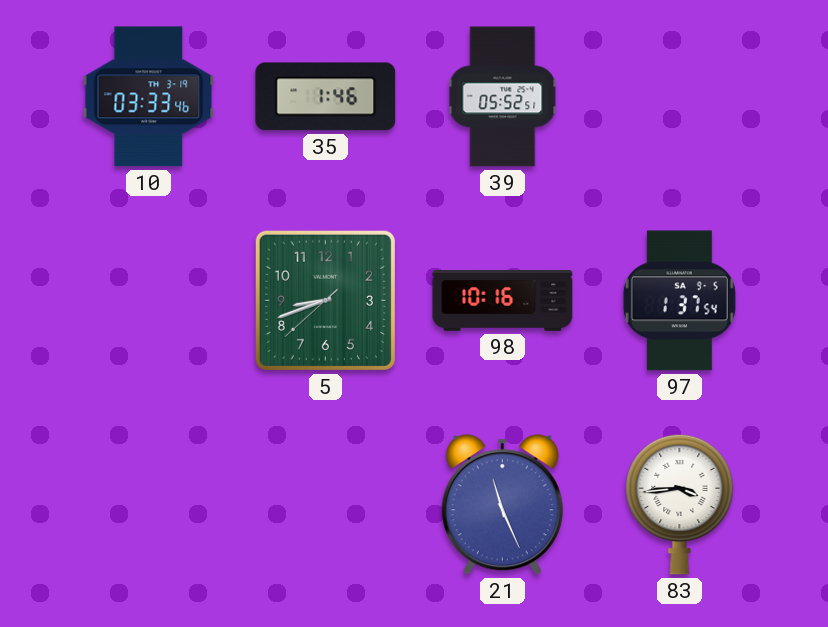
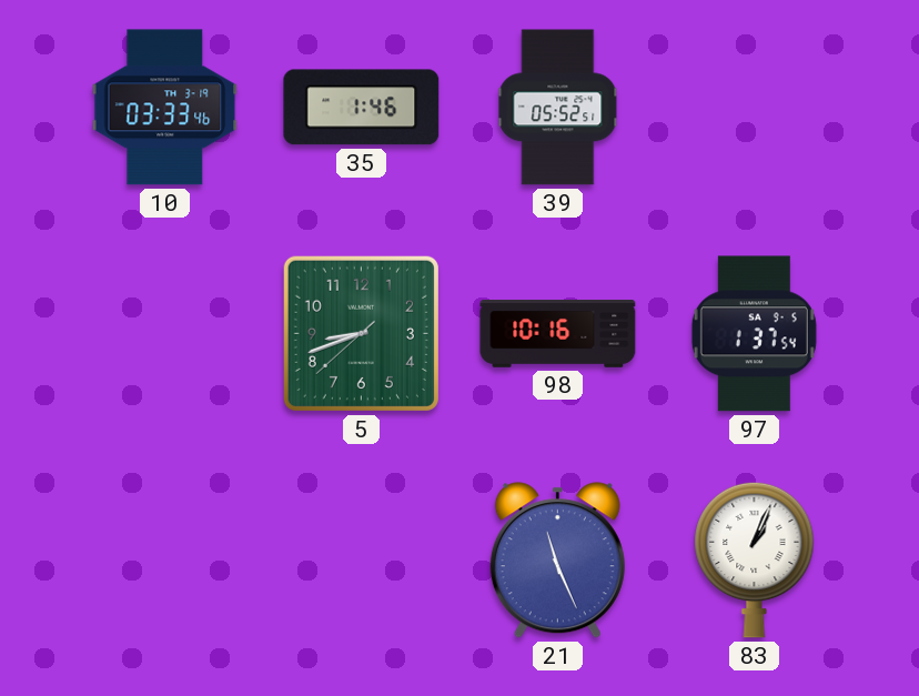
83: 3:44 -> 1:04
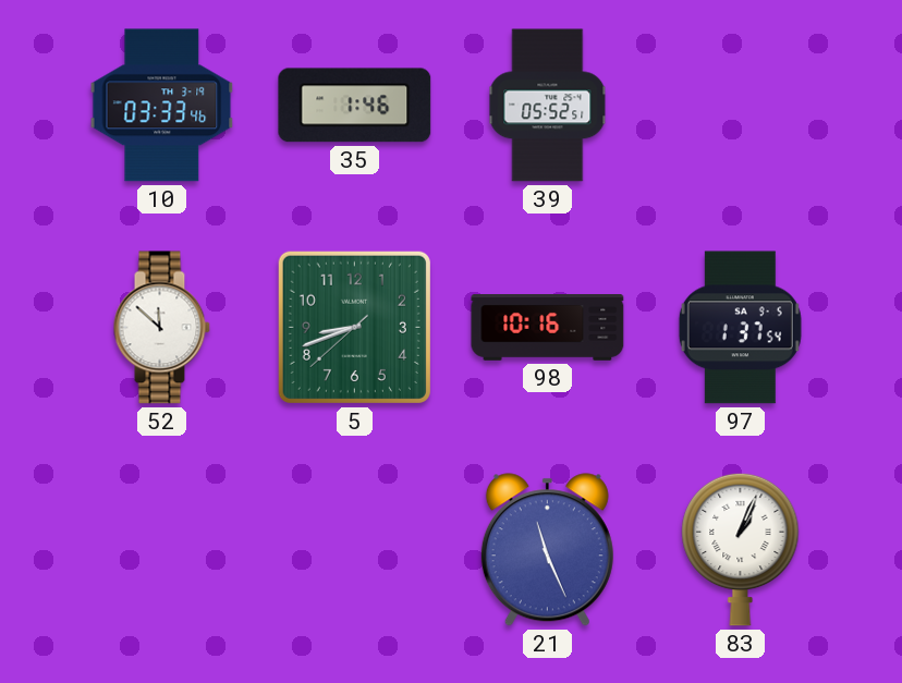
52: none -> 11:52
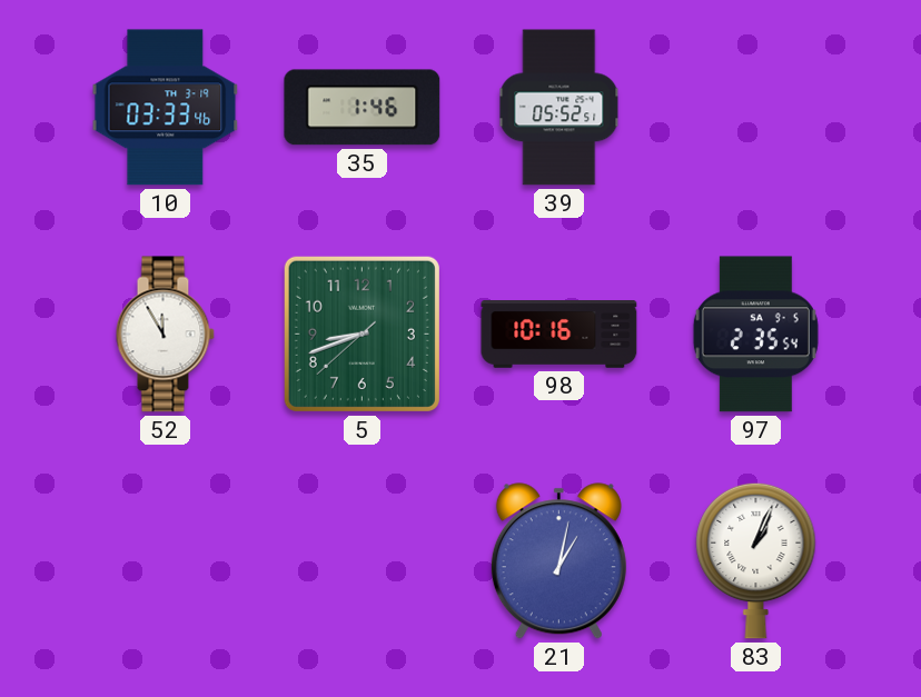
52: 11:52 -> 11:55
97: 1:37 -> 2:35
21: 11:26 -> 1:02
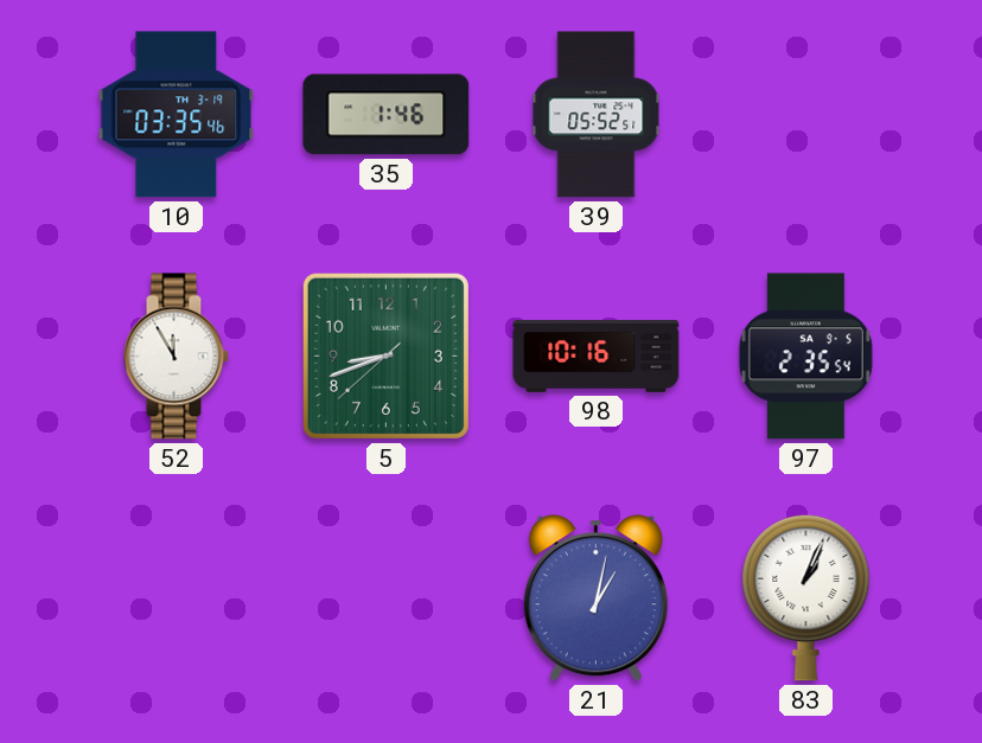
10: 03:33 -> 03:35
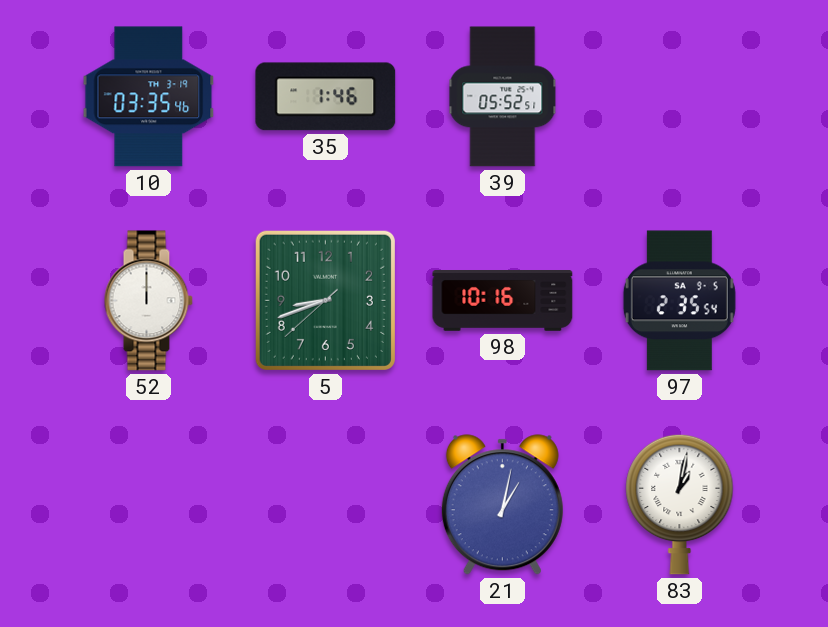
52: 11:55 -> 12:00
83: 1:04 -> 1:02
